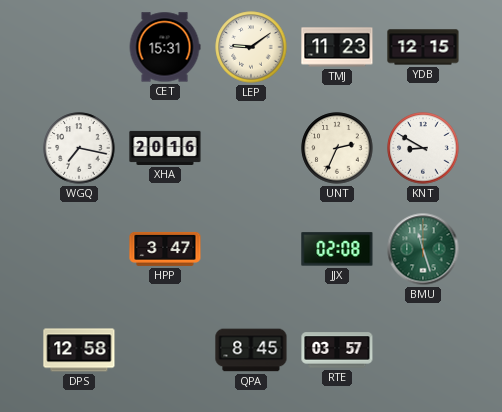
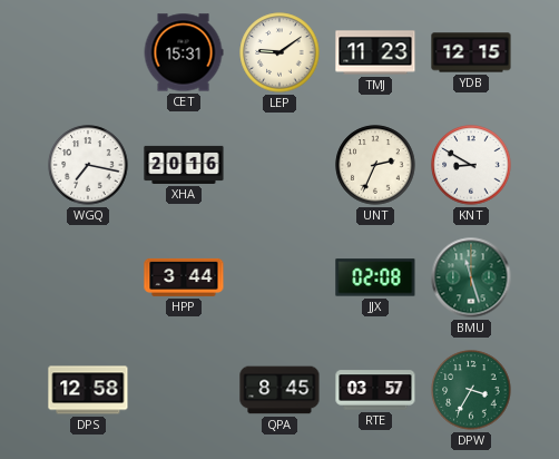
HPP: 3:47 -> 3:44
DPW: none -> 3:35
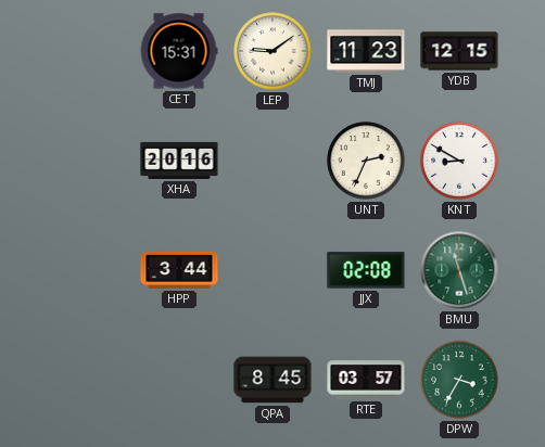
WGQ: 7:17 -> none
DPS: 12:58 -> none
